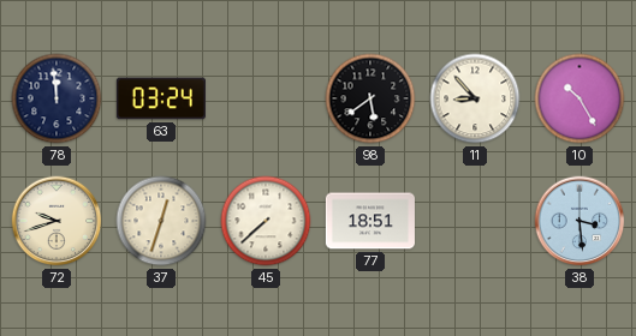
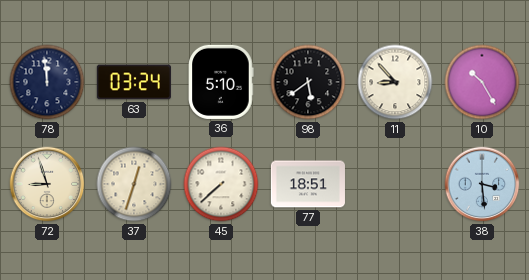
36: none -> 5:10
72: 9:42 -> 8:57
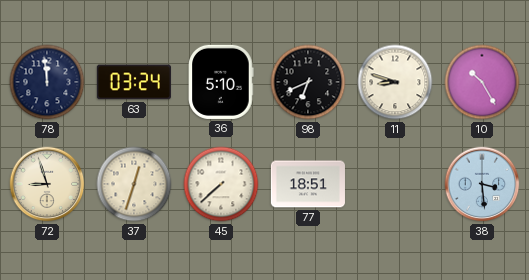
98: 5:39 -> 6:41
11: 8:53 -> 8:48
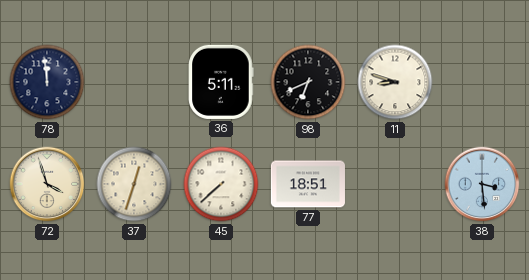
63: 03:24 -> none
36: 5:10 -> 5:11
10: 10:25 -> none
72: 8:57 -> 3:57
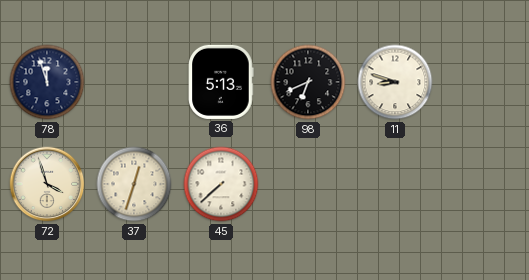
78: 11:59 -> 11:57
36: 5:11 -> 5:13
77: 18:51 -> none
38: 3:29 -> none
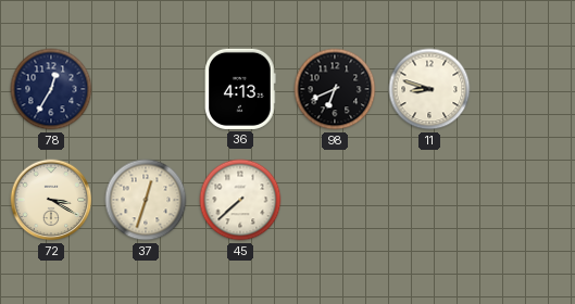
78: 11:57 -> 12:35
36: 5:13 -> 4:13
72: 3:57 -> 3:20
